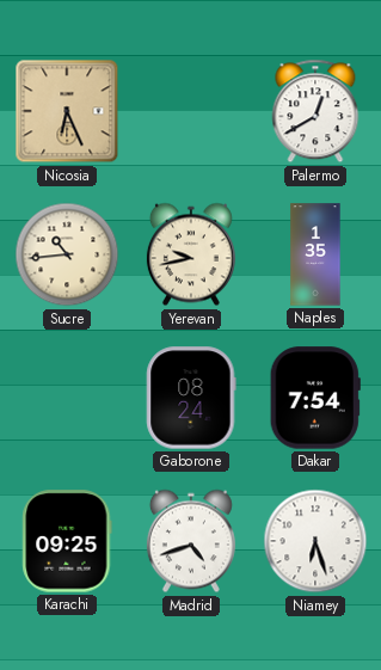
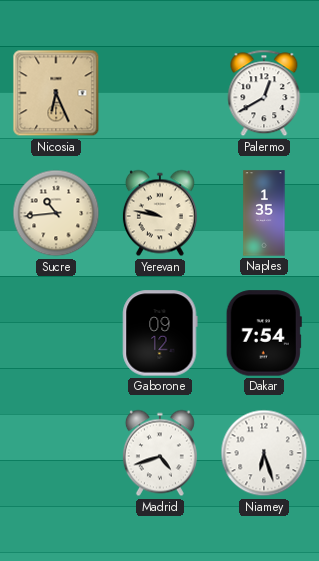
Yerevan: 9:43 -> 9:47
Gaborone: 08:24 -> 09:12
Karachi: 09:25 -> none
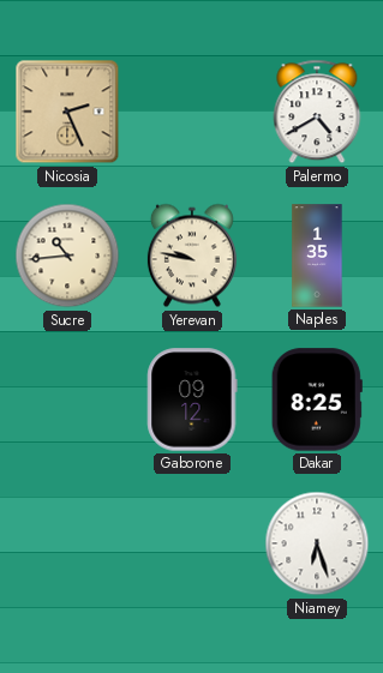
Nicosia: 6:26 -> 2:26
Palermo: 12:40 -> 4:40
Dakar: 7:54 -> 8:25
Madrid: 4:42 -> none
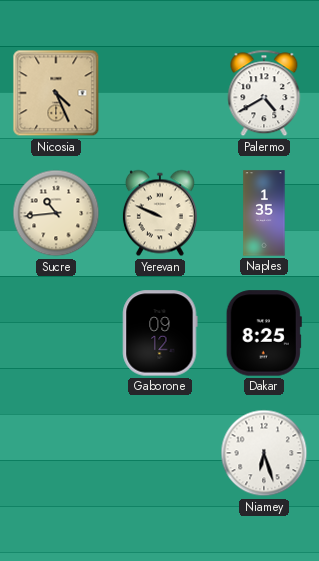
Nicosia: 2:26 -> 4:26
Yerevan: 9:47 -> 9:49
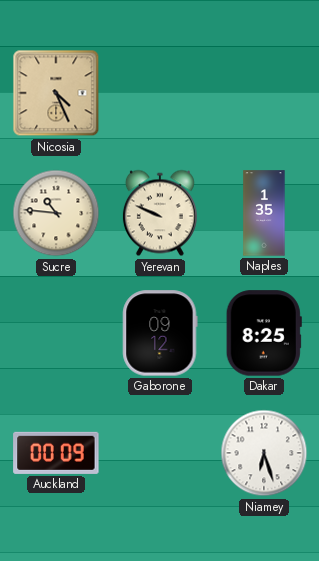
Palermo: 4:40 -> none
Sucre: 10:44 -> 10:46
Auckland: none -> 00:09
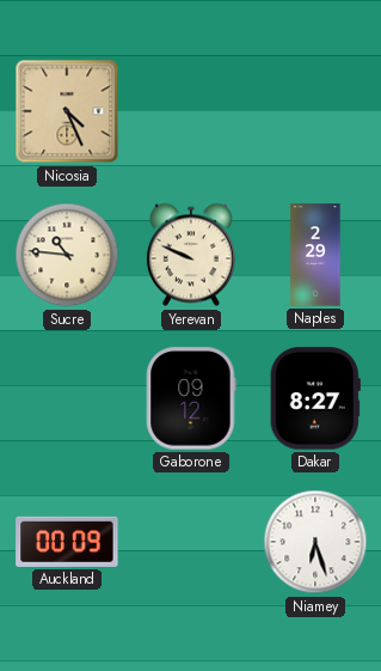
Naples: 1:35 -> 2:29
Dakar: 8:25 -> 8:27
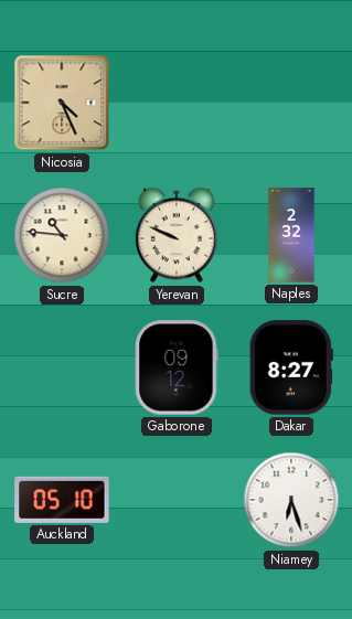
Naples: 2:29 -> 2:32
Auckland: 00:09 -> 05:10
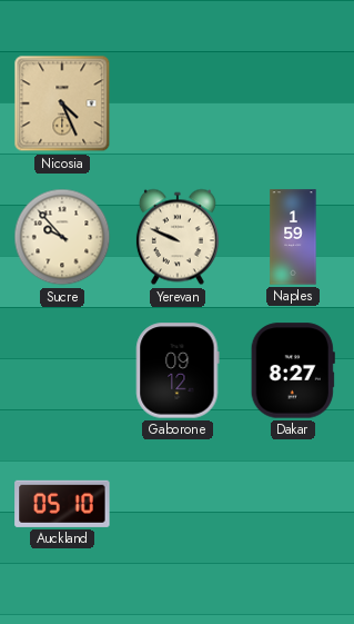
Sucre: 10:46 -> 9:53
Naples: 2:32 -> 1:59
Niamey: 6:27 -> none
